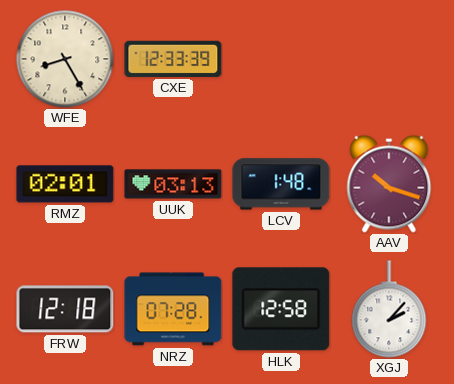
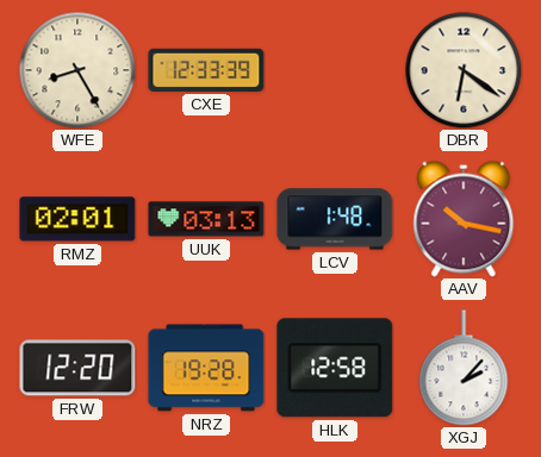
DBR: none -> 6:21
AAV: 10:18 -> 10:17
FRW: 12:18 -> 12:20
NRZ: 07:28 -> 19:28
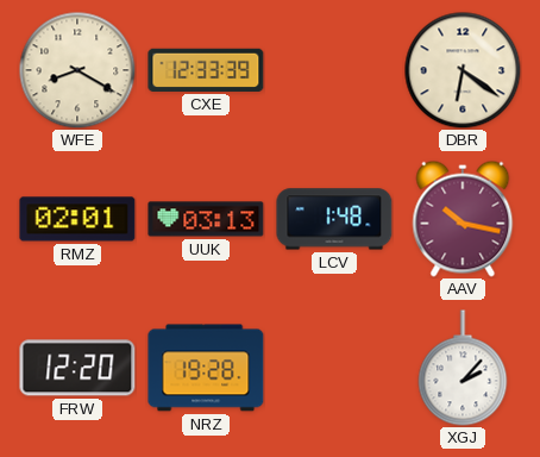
WFE: 8:25 -> 8:20
HLK: 12:58 -> none
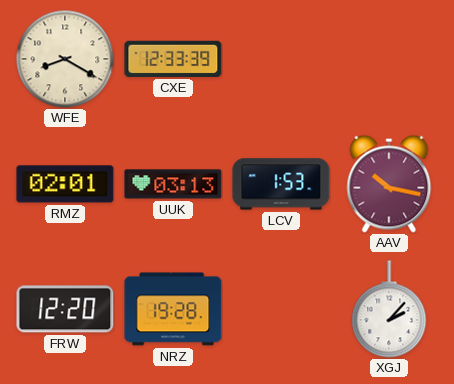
DBR: 6:21 -> none
LCV: 1:48 -> 1:53
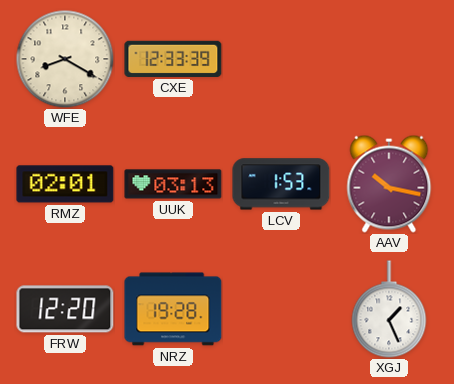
XGJ: 2:07 -> 1:26
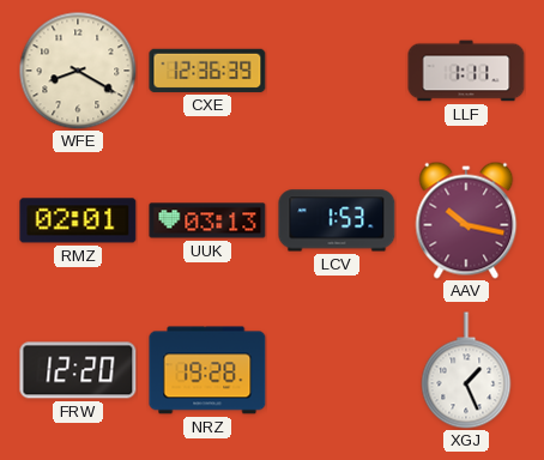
CXE: 12:33 -> 12:36
LLF: none -> 1:11
